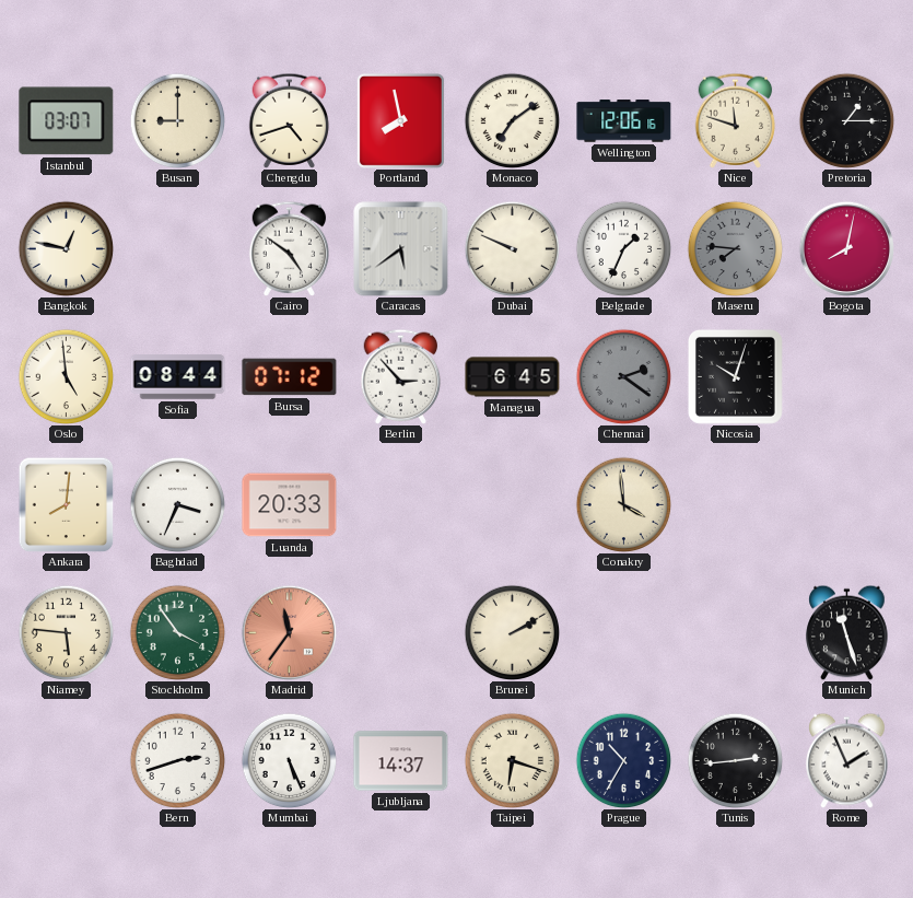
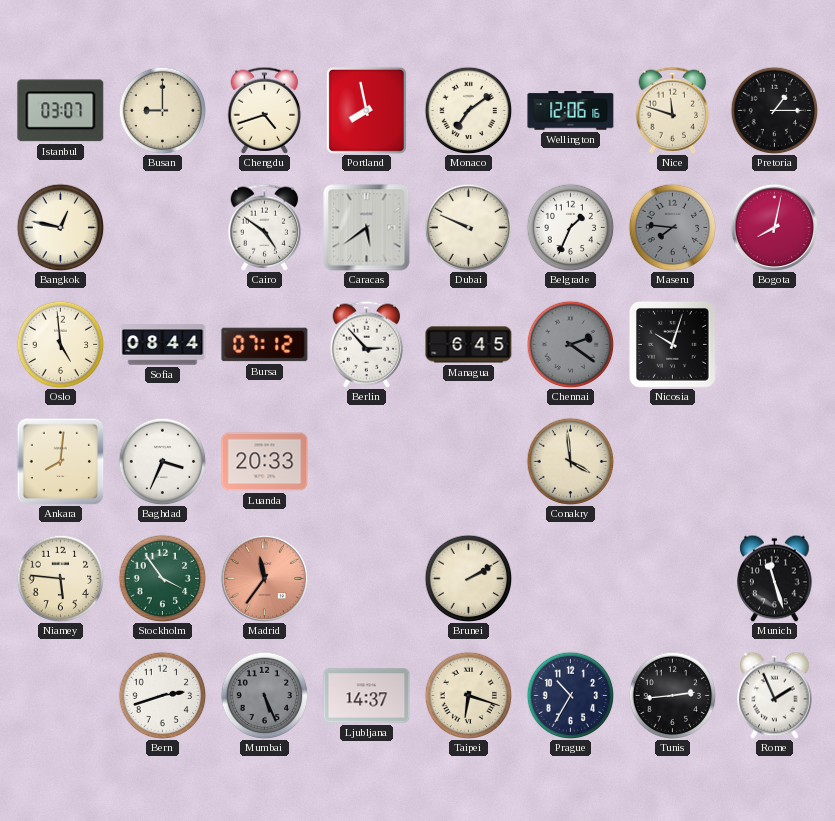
Mumbai dial: white -> grey
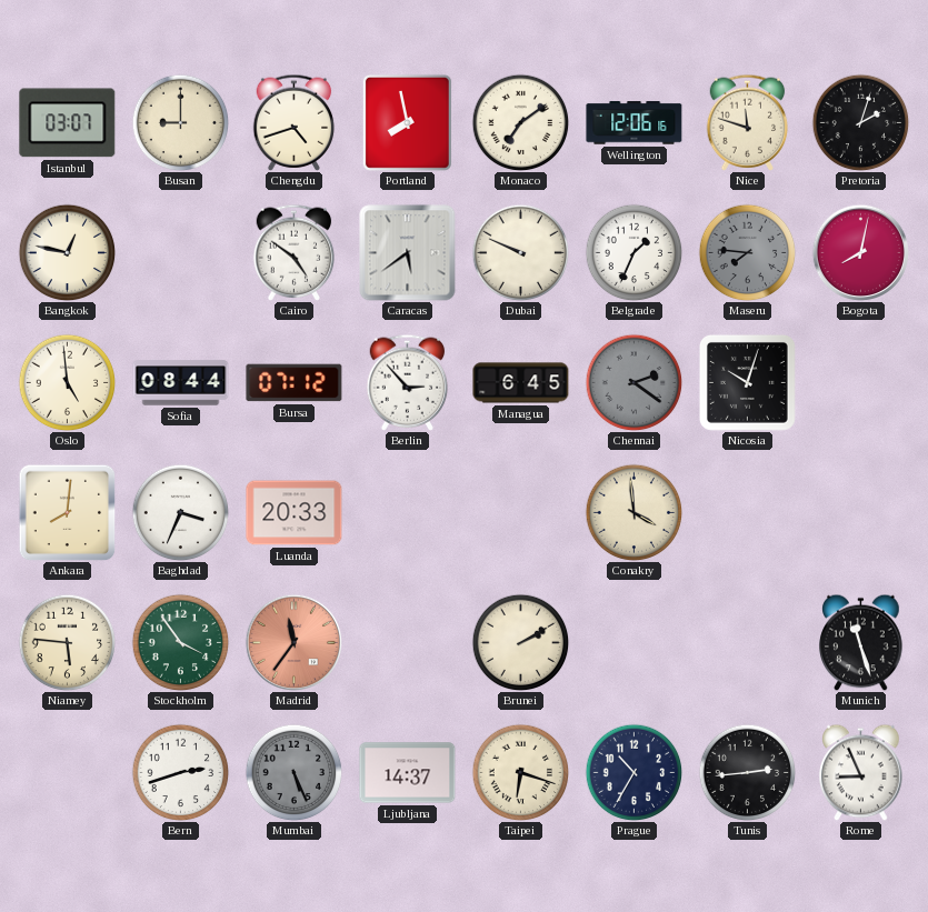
Pretoria: 1:15 -> 2:03
Rome: 1:56 -> 8:56
